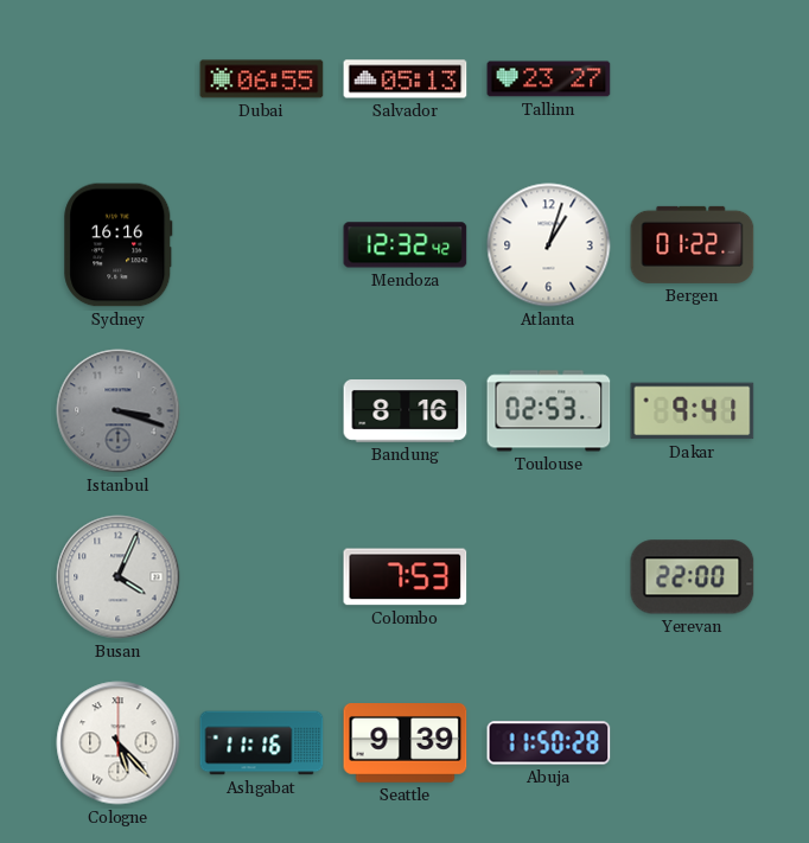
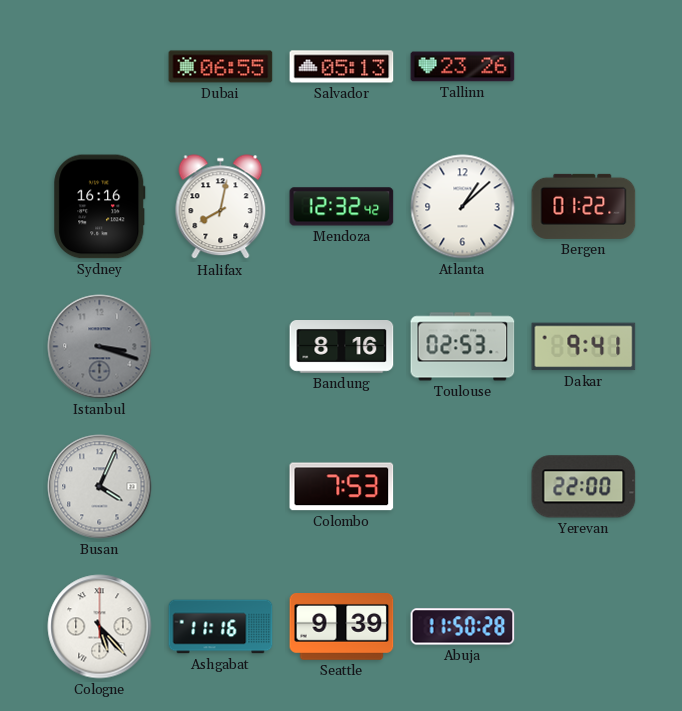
Tallinn: 23:27 -> 23:26
Halifax: none -> 8:02
Atlanta: 1:03 -> 1:08
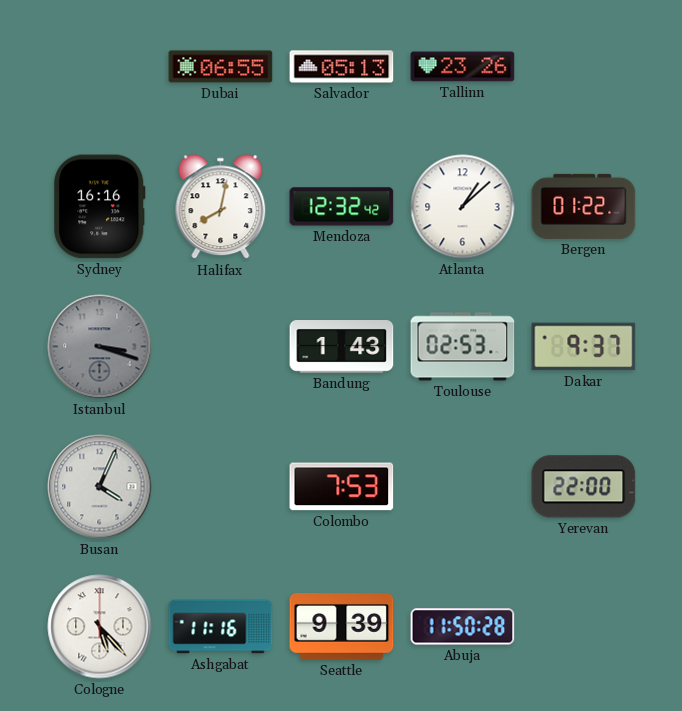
Bandung: 8:16 -> 1:43
Dakar: 9:41 -> 9:37
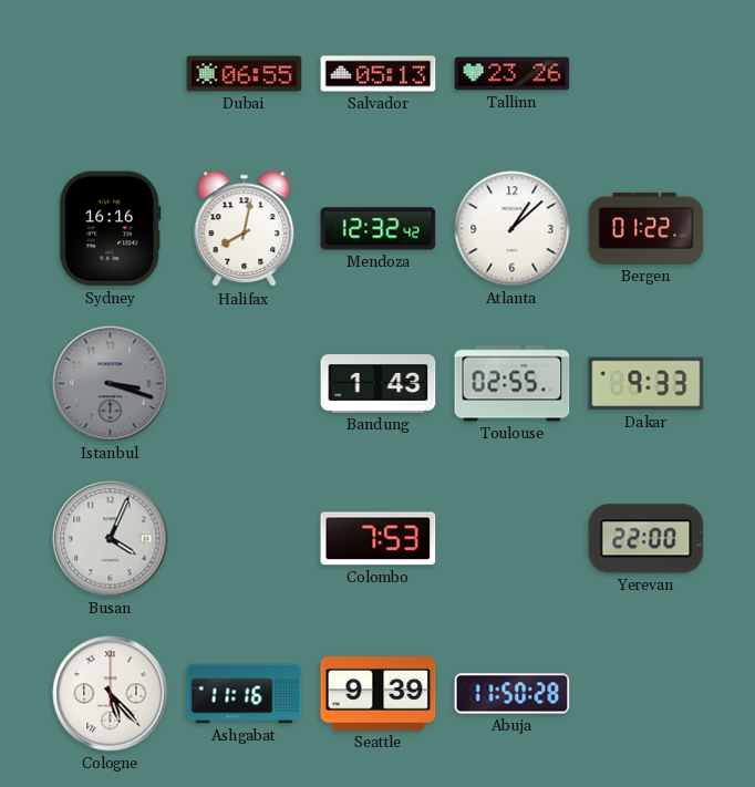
Toulouse: 02:53 -> 02:55
Dakar: 9:37 -> 9:33
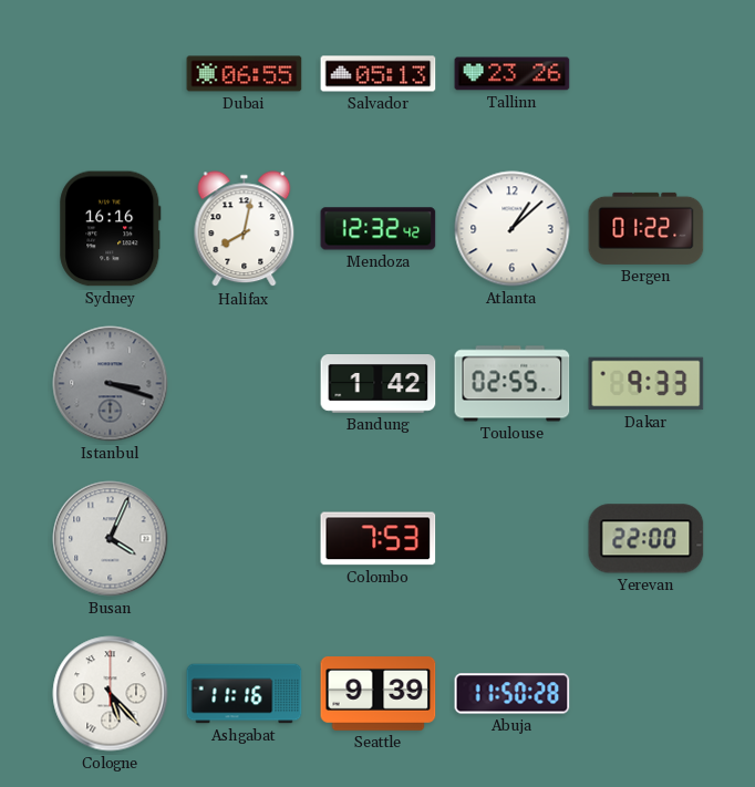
Bandung: 1:43 -> 1:42
